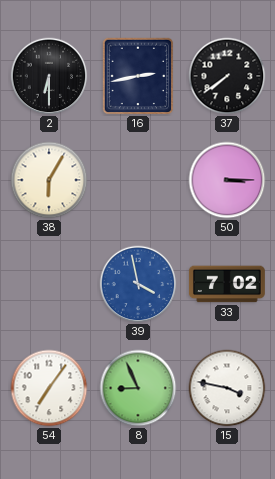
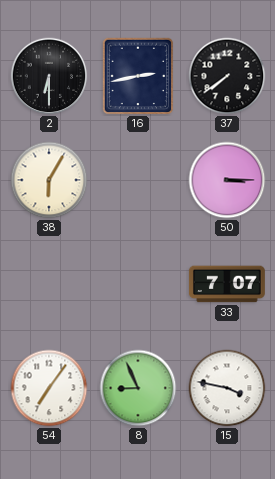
39: 3:58 -> none
33: 7:02 -> 7:07
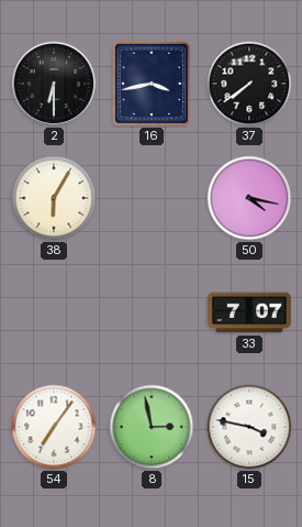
16: 2:43 -> 3:43
50: 3:15 -> 4:17
8: 8:56 -> 2:58
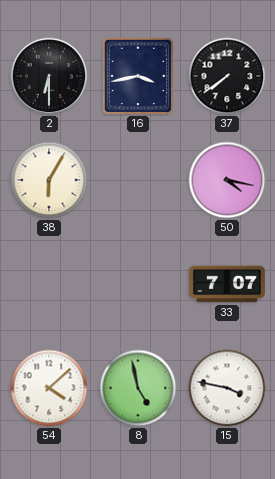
54: 7:06 -> 4:08
8: 2:58 -> 4:58
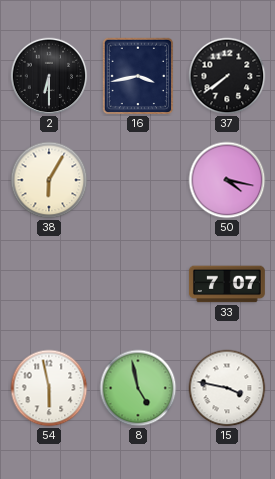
54: 4:08 -> 5:58
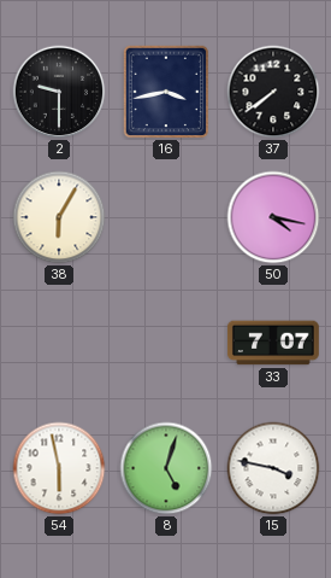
2: 6:30 -> 9:30
8: 4:58 -> 5:03
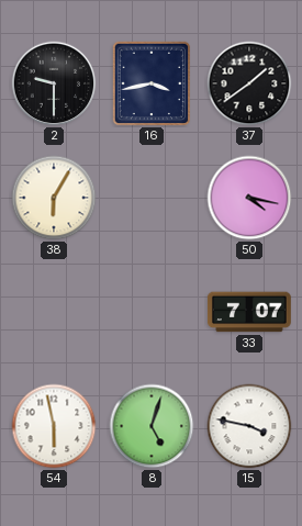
37: 7:39 -> 1:39
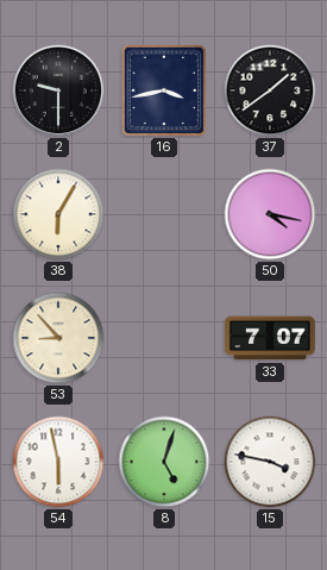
53: none -> 8:53
